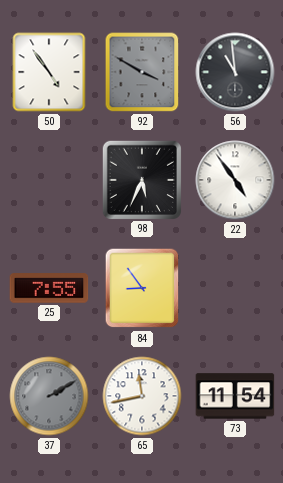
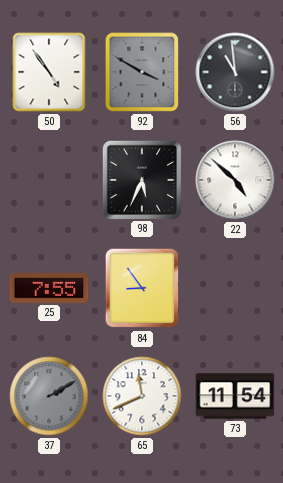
22: 4:54 -> 4:52
65: 11:43 -> 11:41
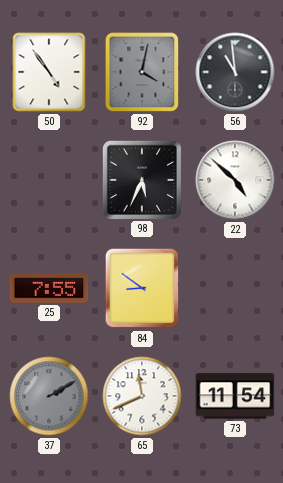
92: 3:50 -> 4:02
84: 8:54 -> 8:51
